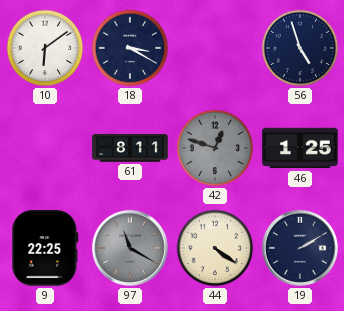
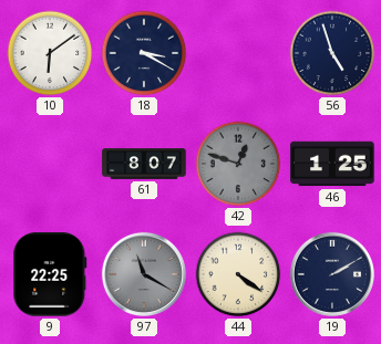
61: 8:11 -> 8:07
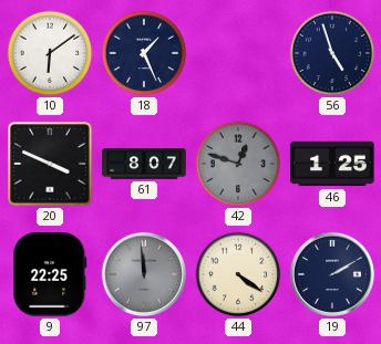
18: 3:20 -> 1:26
20: none -> 3:49
97: 11:20 -> 11:59
